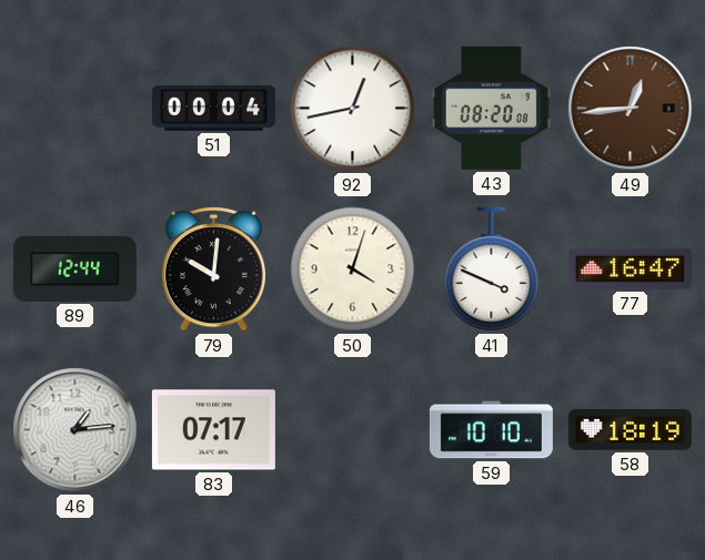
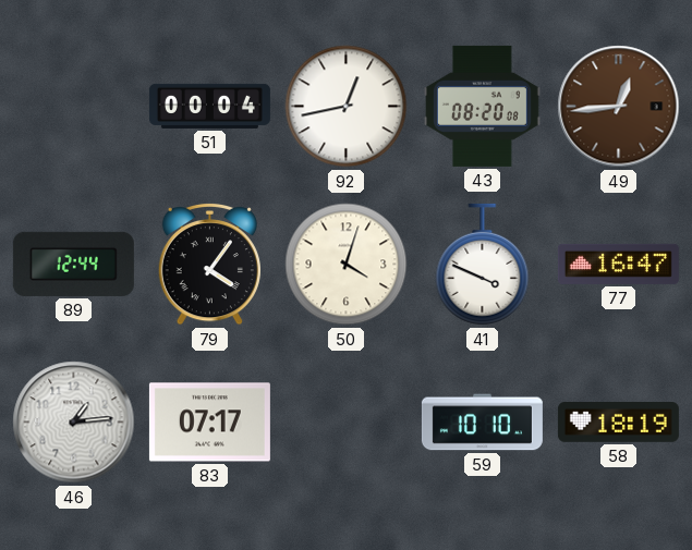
79: 10:01 -> 4:06
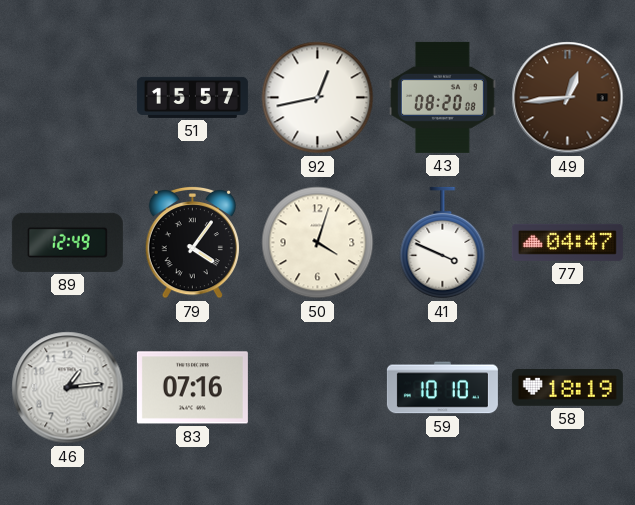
51: 00:04 -> 15:57
89: 12:44 -> 12:49
77: 16:47 -> 04:47
83: 07:17 -> 07:16
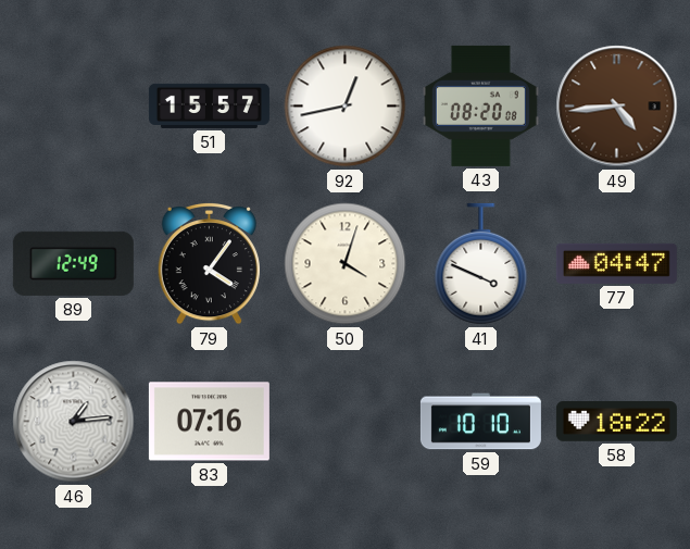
49: 12:44 -> 4:44
58: 18:19 -> 18:22
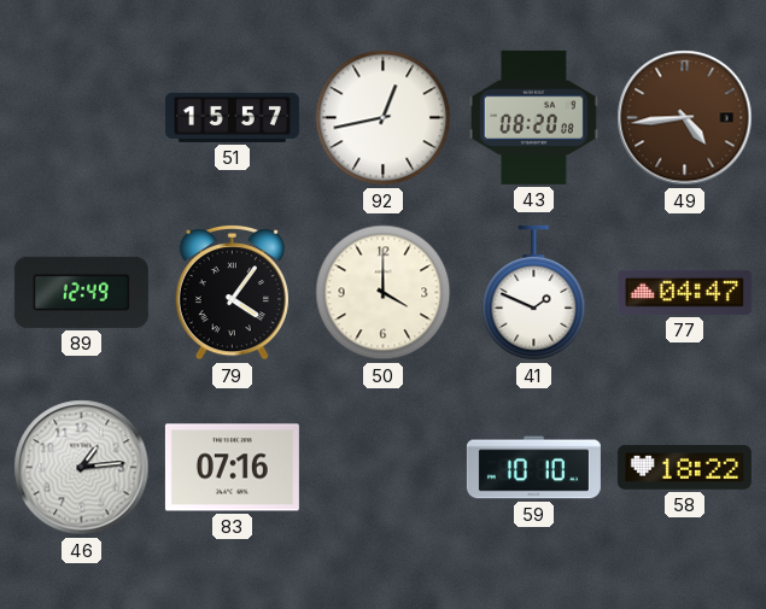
50: 4:03 -> 4:00
41: 3:49 -> 1:49
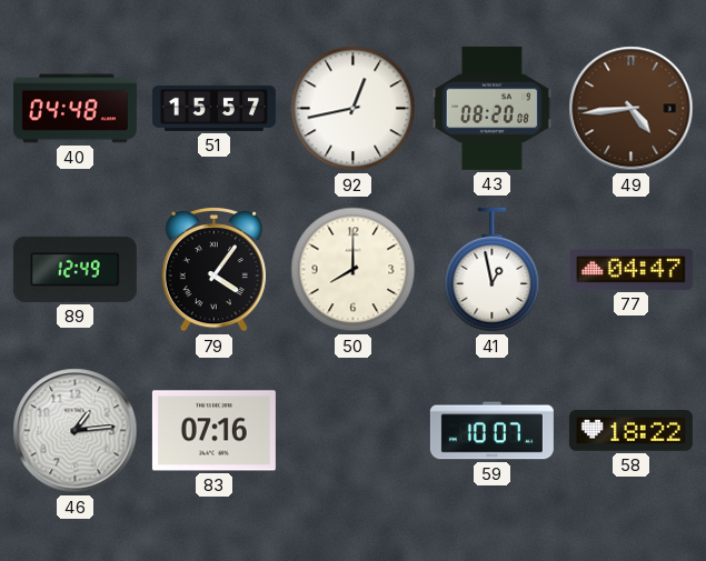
40: none -> 04:48
50: 4:00 -> 8:00
41: 1:49 -> 12:58
59: 10:10 -> 10:07
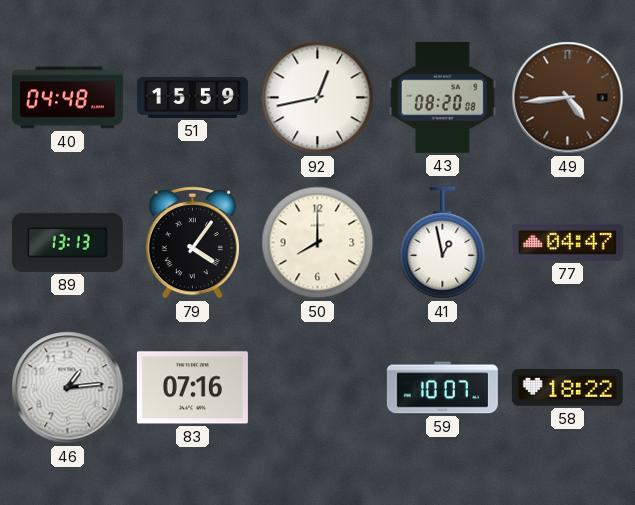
51: 15:57 -> 15:59
89: 12:49 -> 13:13
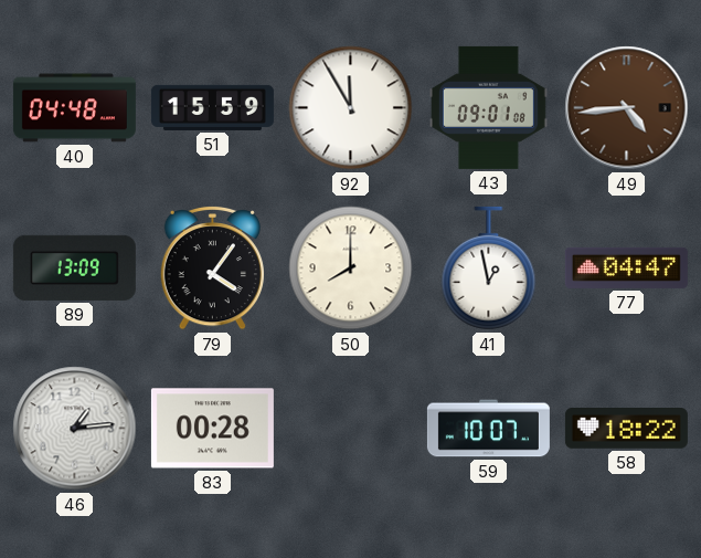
92: 12:43 -> 11:55
43: 08:20 -> 09:01
89: 13:13 -> 13:09
83: 07:16 -> 00:28
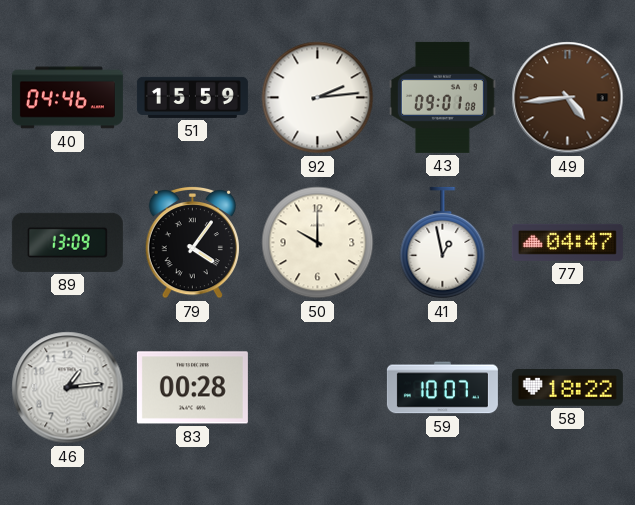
40: 04:48 -> 04:46
92: 11:55 -> 2:14
50: 8:00 -> 10:00
